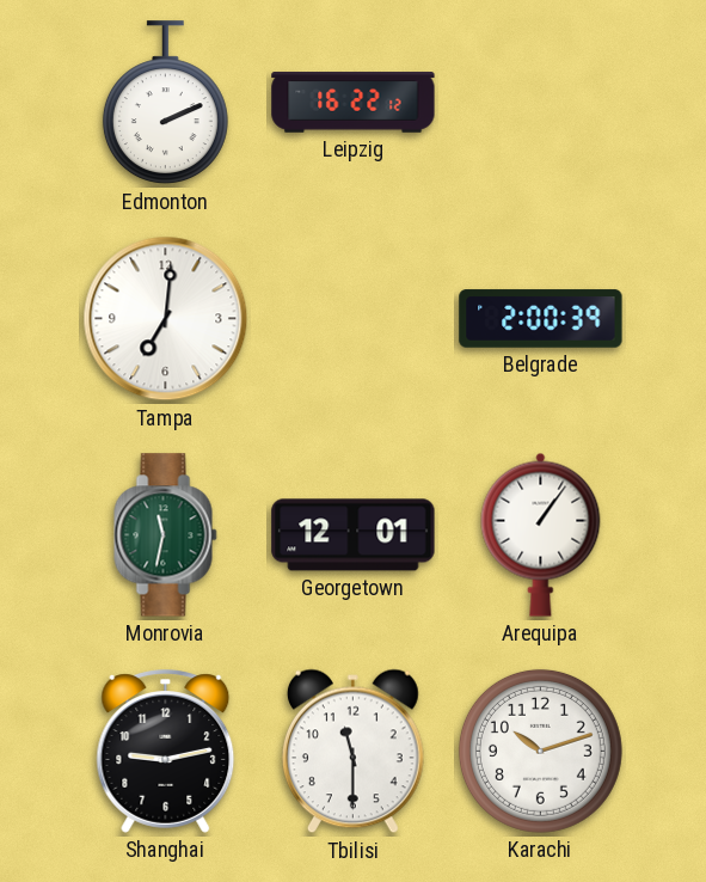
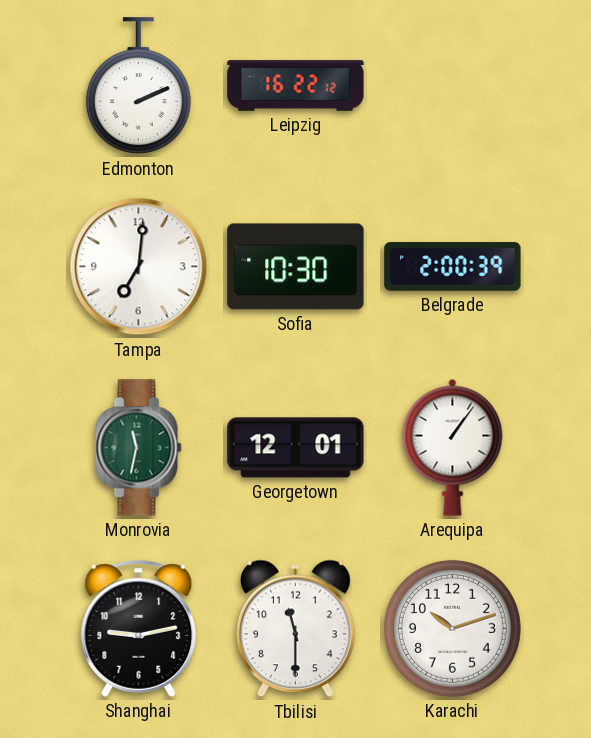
Sofia: none -> 10:30
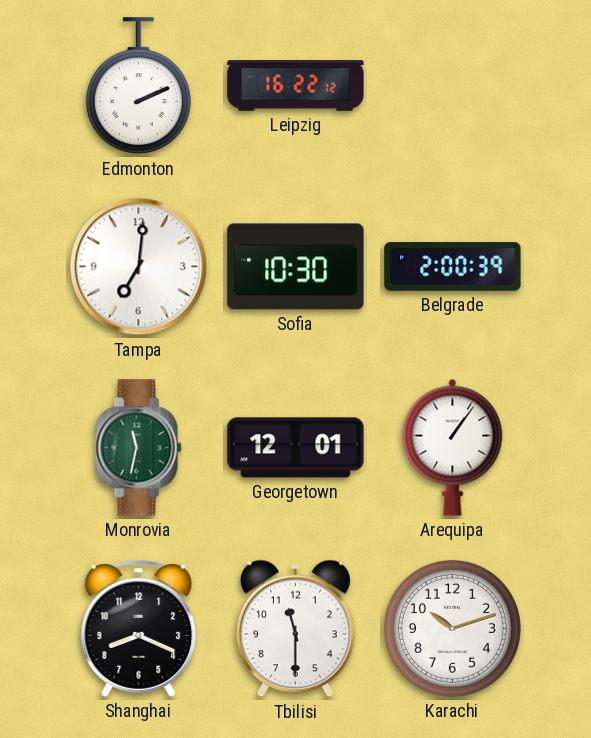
Shanghai: 9:13 -> 8:19
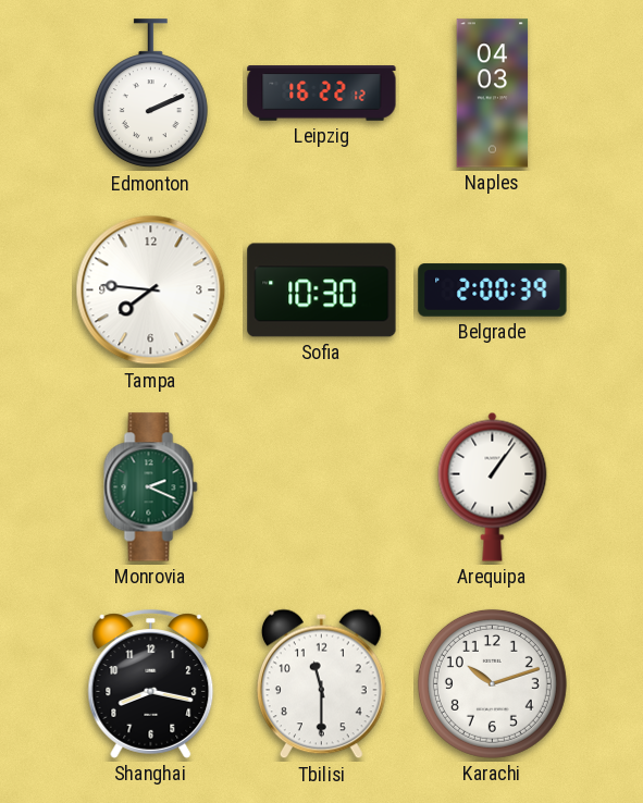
Naples: none -> 04:03
Tampa: 7:01 -> 7:46
Monrovia: 11:32 -> 2:19
Georgetown: 12:01 -> none
Shanghai: 8:19 -> 8:17
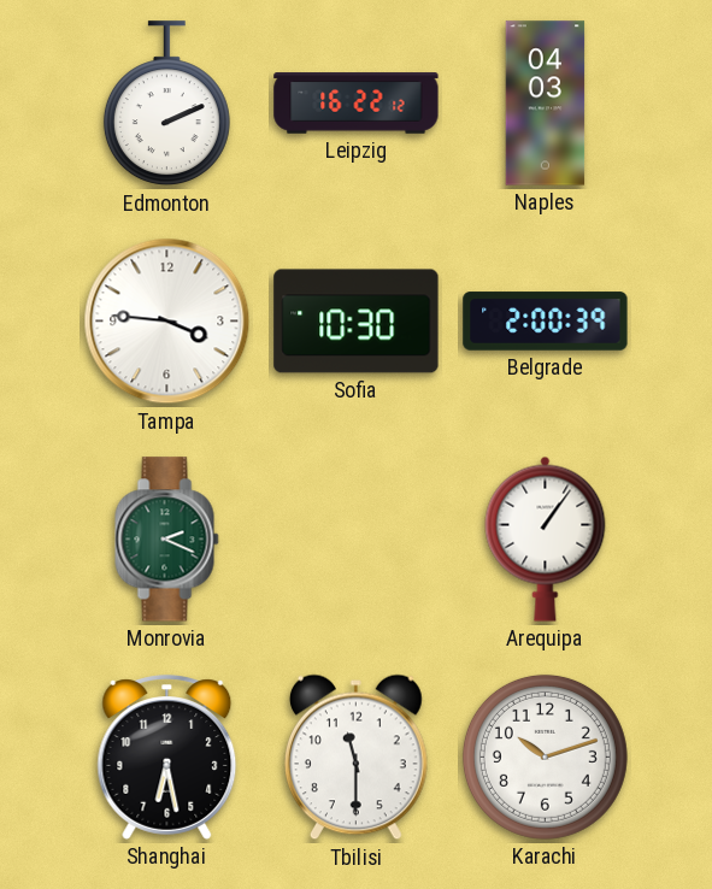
Tampa: 7:46 -> 3:46
Shanghai: 8:17 -> 6:28
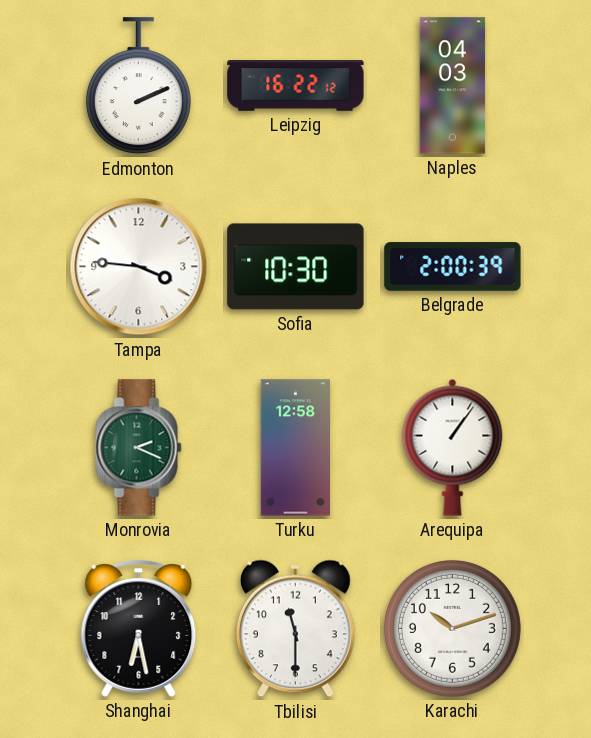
Turku: none -> 12:58
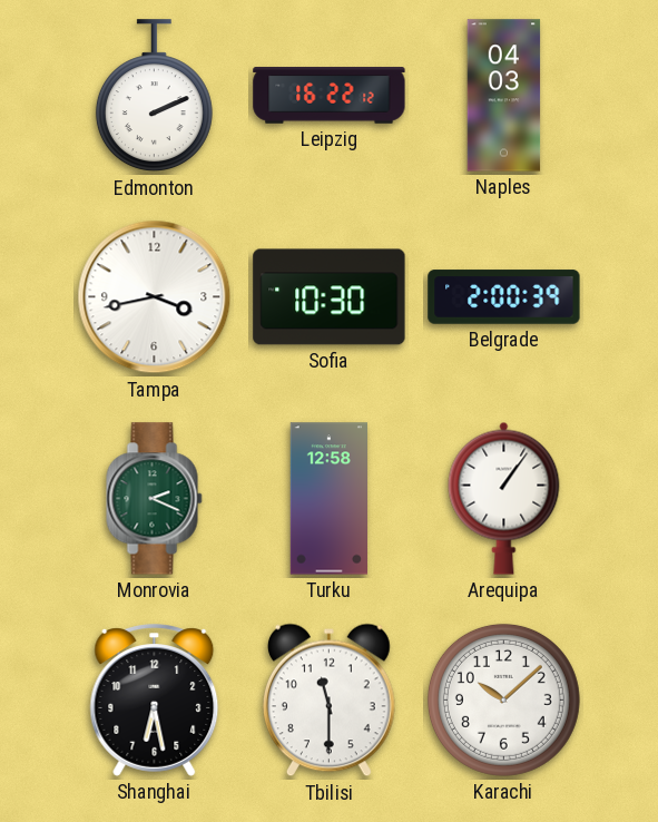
Tampa: 3:46 -> 3:43
Karachi: 10:12 -> 10:08
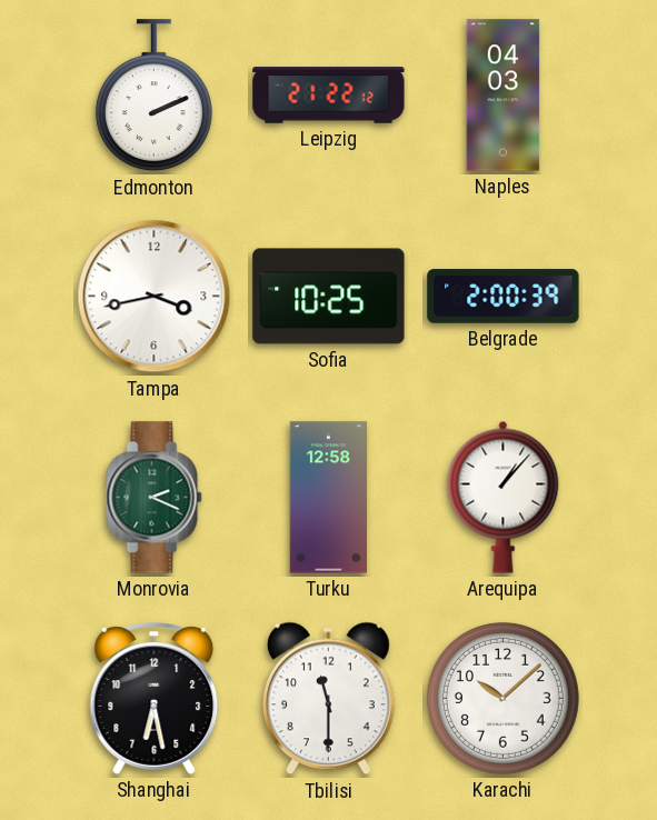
Leipzig: 16:22 -> 21:22
Sofia: 10:30 -> 10:25
Arequipa: 1:06 -> 1:07
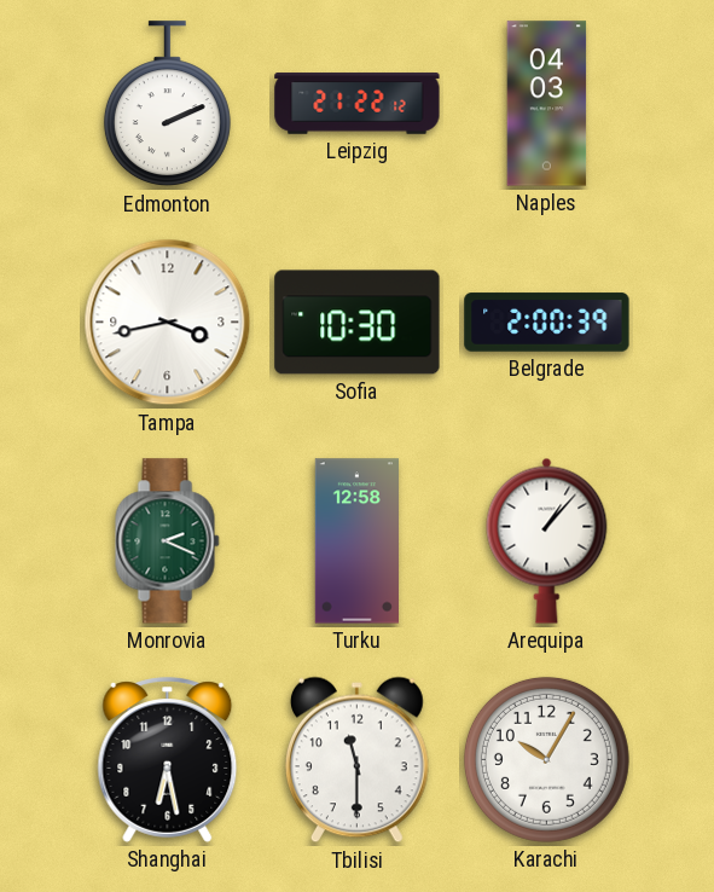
Sofia: 10:25 -> 10:30
Karachi: 10:08 -> 10:05
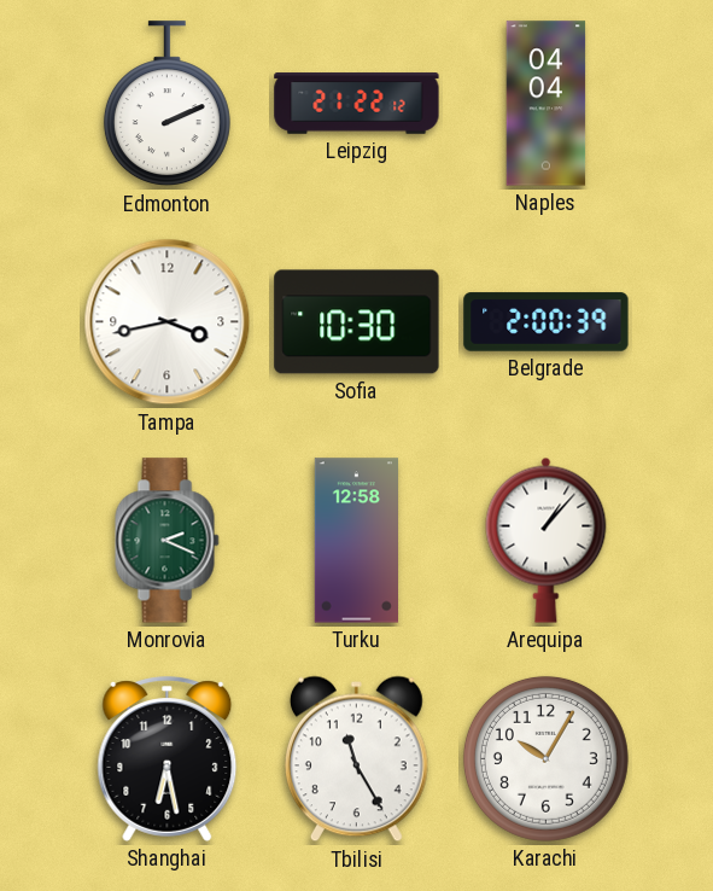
Naples: 04:03 -> 04:04
Tbilisi: 11:30 -> 11:25
